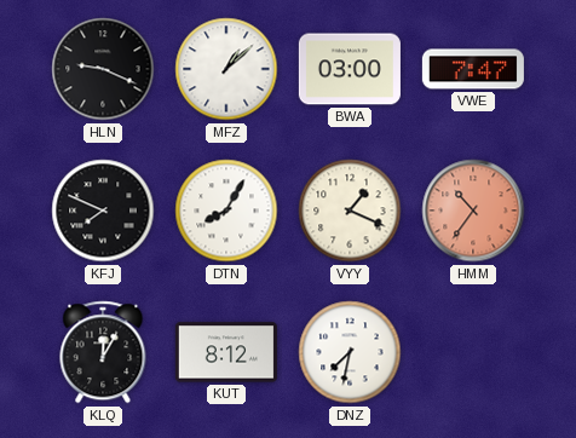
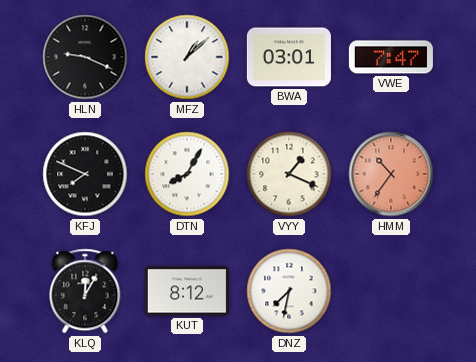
BWA: 03:00 -> 03:01
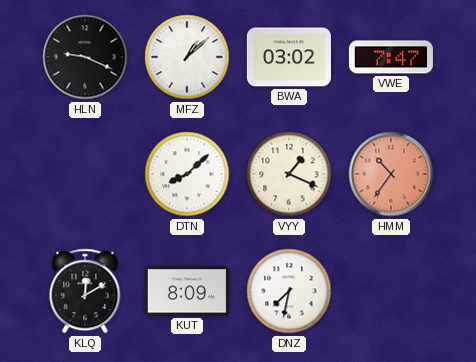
BWA: 03:01 -> 03:02
KFJ: 7:49 -> none
DTN: 8:05 -> 8:08
KLQ: 12:05 -> 12:10
KUT: 8:12 -> 8:09
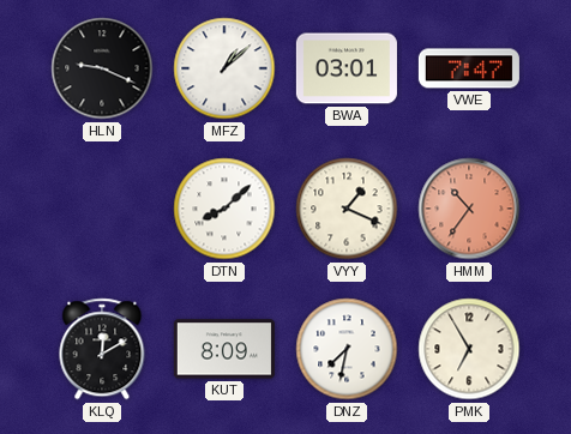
BWA: 03:02 -> 03:01
PMK: none -> 6:55
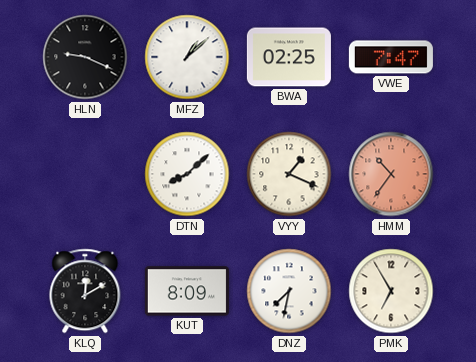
BWA: 03:01 -> 02:25
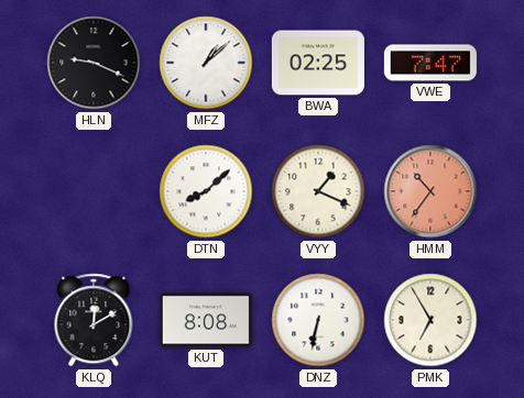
KUT: 8:09 -> 8:08
DNZ: 7:32 -> 6:32
